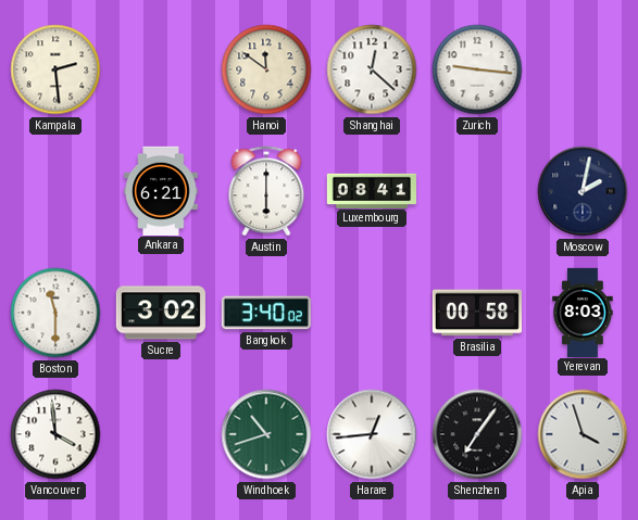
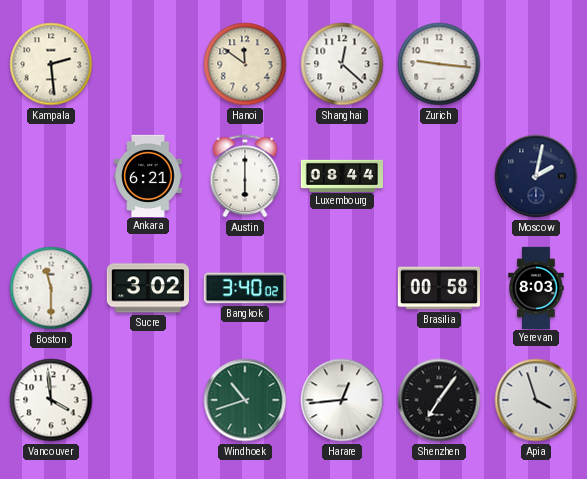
Luxembourg: 08:41 -> 08:44
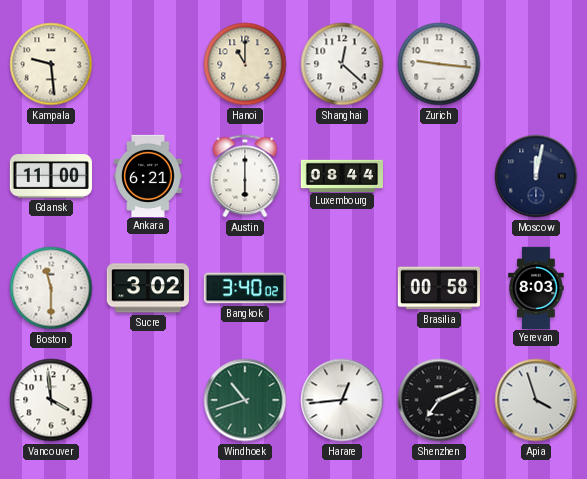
Kampala: 2:29 -> 9:29
Hanoi: 11:51 -> 11:00
Gdansk: none -> 11:00
Moscow: 2:02 -> 12:02
Shenzhen: 7:06 -> 7:11
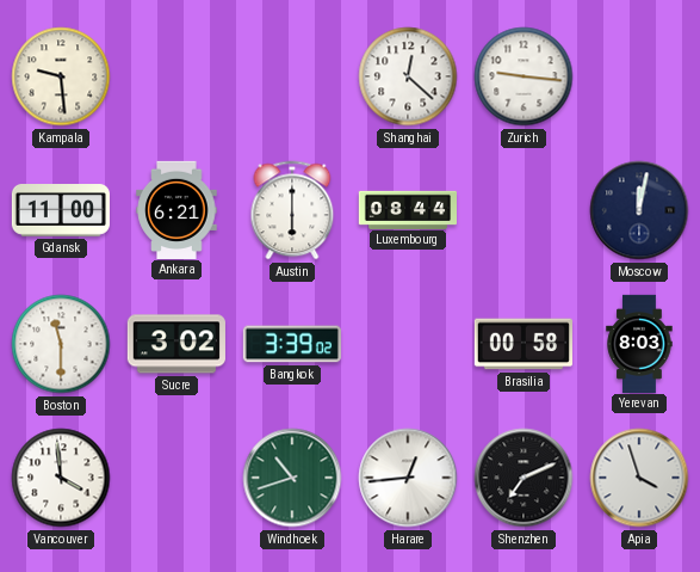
Hanoi: 11:00 -> none
Bangkok: 3:40 -> 3:39
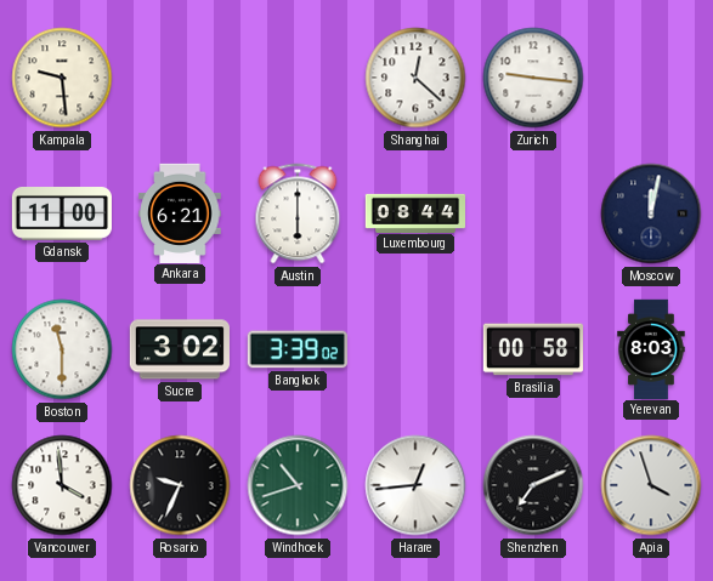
Rosario: none -> 9:34
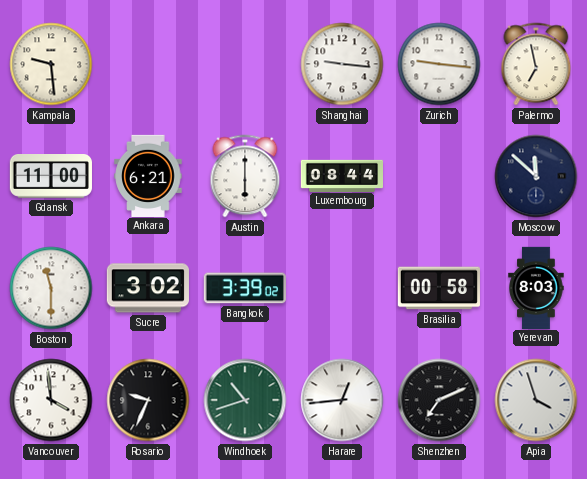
Shanghai: 12:22 -> 9:16
Palermo: none -> 6:58
Moscow: 12:02 -> 11:52
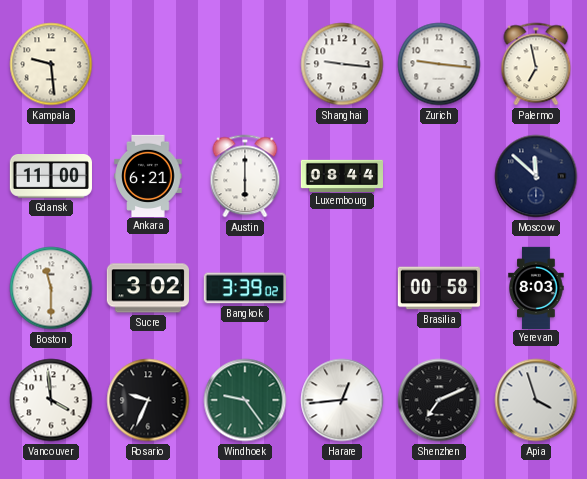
Windhoek: 10:42 -> 9:24
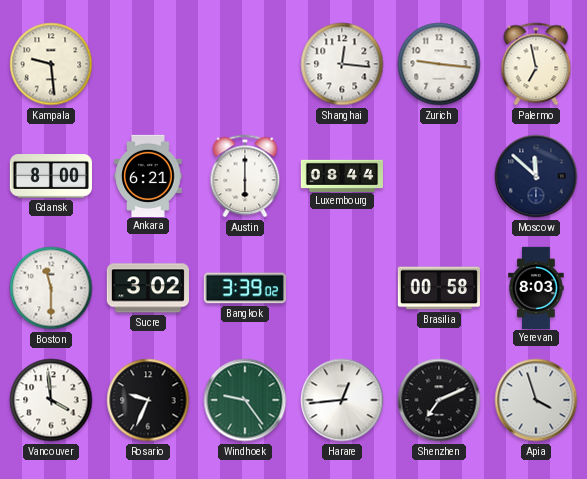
Shanghai: 9:16 -> 12:16
Gdansk: 11:00 -> 8:00
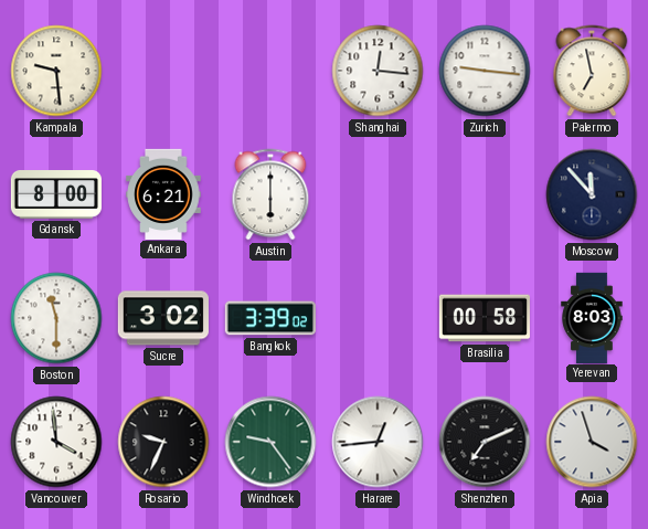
Luxembourg: 08:44 -> none
Moscow: 11:52 -> 11:53
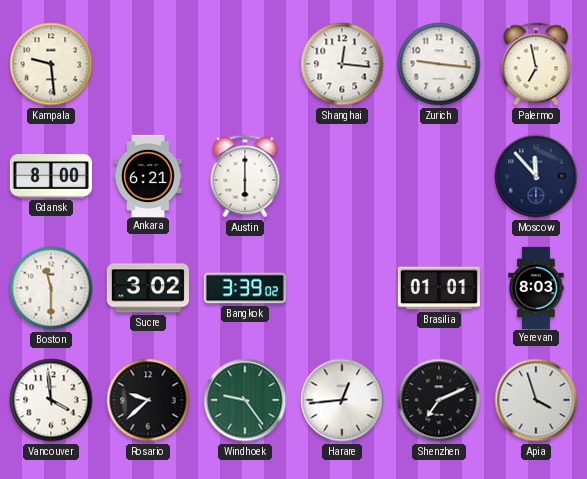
Brasilia: 00:58 -> 01:01
Rosario: 9:34 -> 9:38
